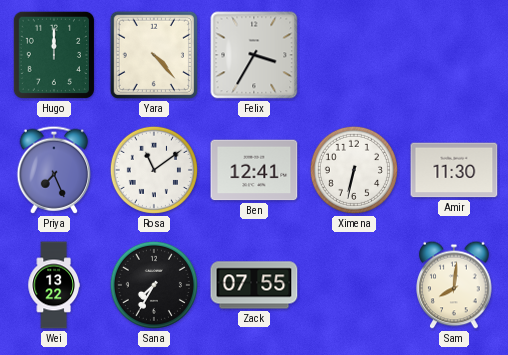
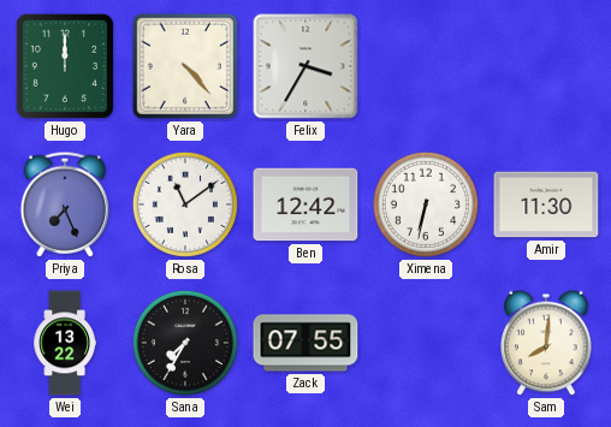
Ben: 12:41 -> 12:42
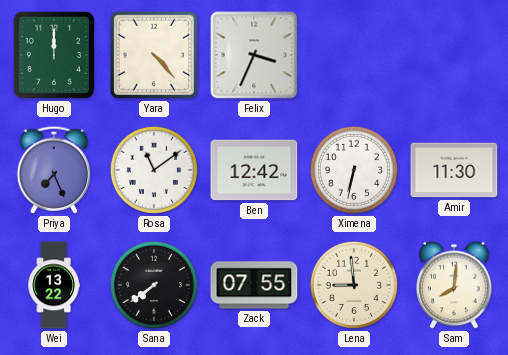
Felix: 3:35 -> 3:34
Sana: 7:35 -> 7:39
Lena: none -> 8:59
